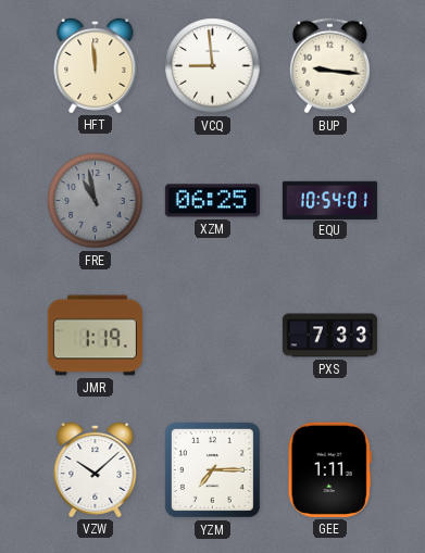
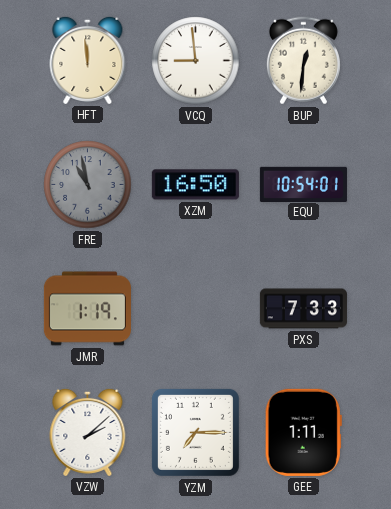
BUP: 9:16 -> 12:31
XZM: 06:25 -> 16:50
VZW: 10:08 -> 2:08
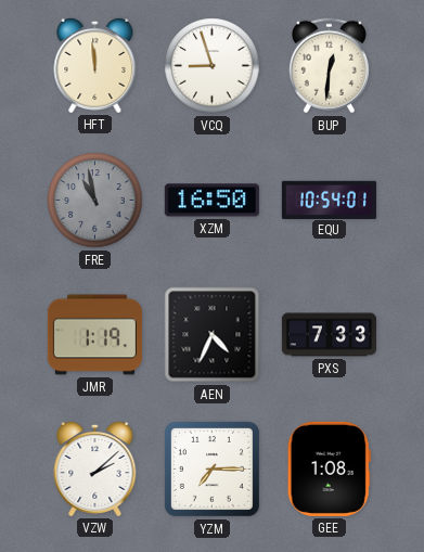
VCQ: 8:59 -> 8:57
AEN: none -> 4:34
GEE: 1:11 -> 1:08
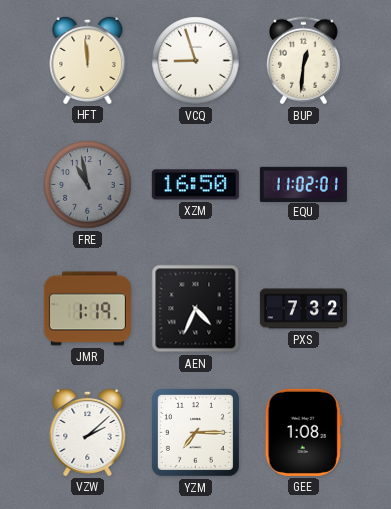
EQU: 10:54 -> 11:02
PXS: 7:33 -> 7:32
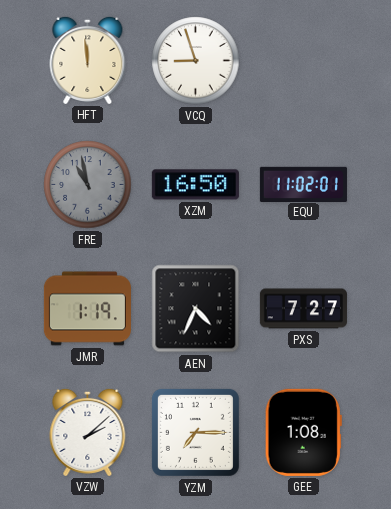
BUP: 12:31 -> none
PXS: 7:32 -> 7:27
